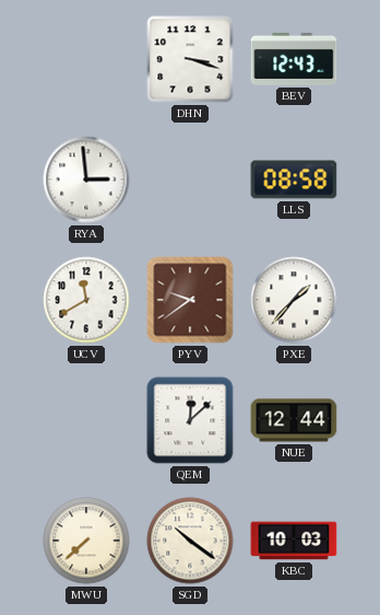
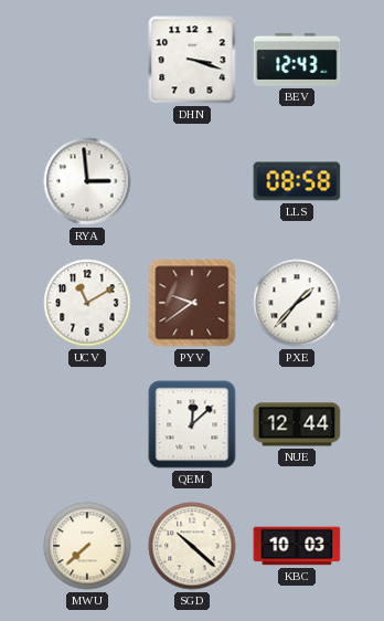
UCV: 11:40 -> 11:10
SGD: 10:21 -> 10:22
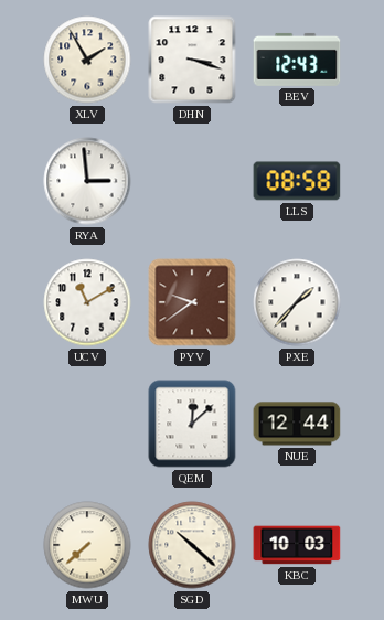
XLV: none -> 1:55
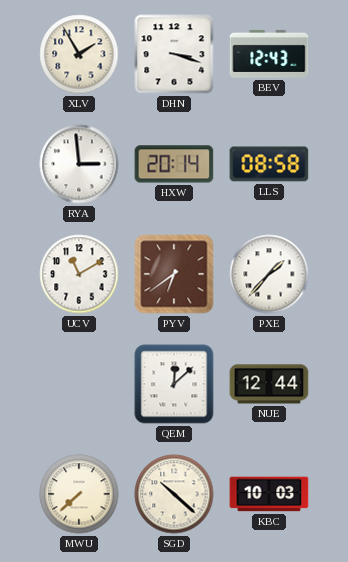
HXW: none -> 20:14
PYV: 9:39 -> 6:39
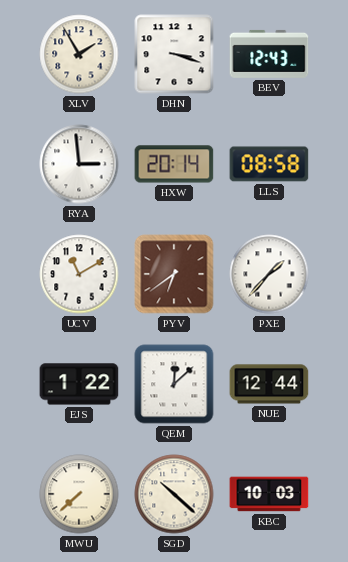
EJS: none -> 1:22
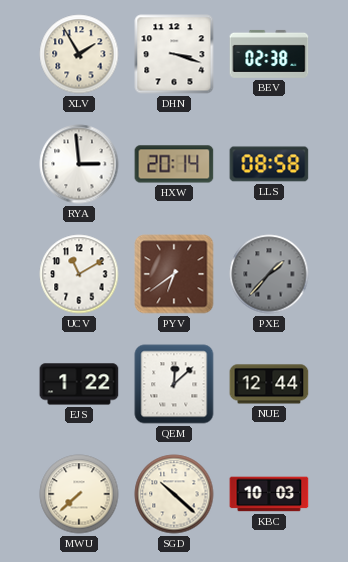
BEV: 12:43 -> 02:38
PXE dial: white -> grey
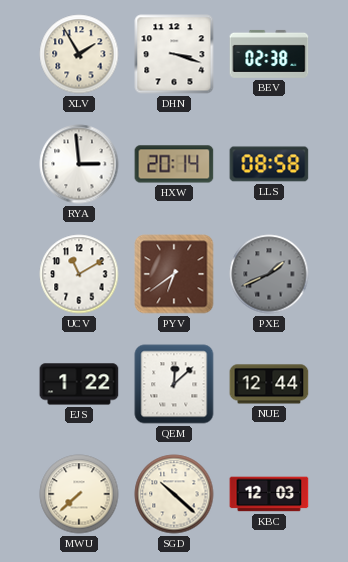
PXE: 1:37 -> 1:41
KBC: 10:03 -> 12:03
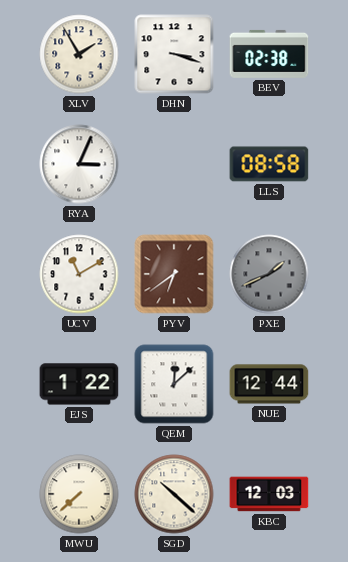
RYA: 2:59 -> 3:04
HXW: 20:14 -> none
